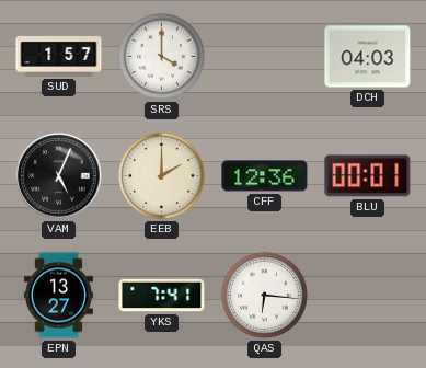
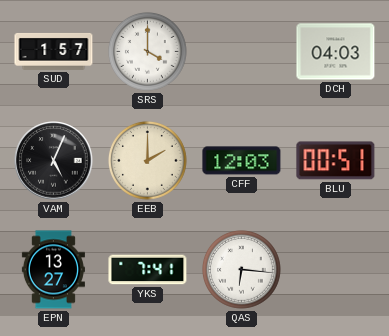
CFF: 12:36 -> 12:03
BLU: 00:01 -> 00:51
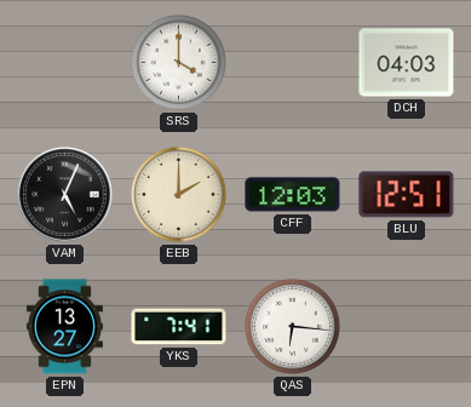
SUD: 1:57 -> none
BLU: 00:51 -> 12:51
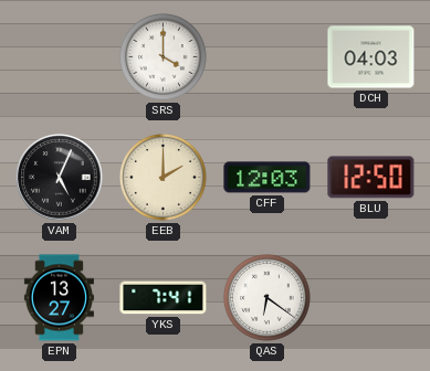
BLU: 12:51 -> 12:50
QAS: 6:16 -> 6:21
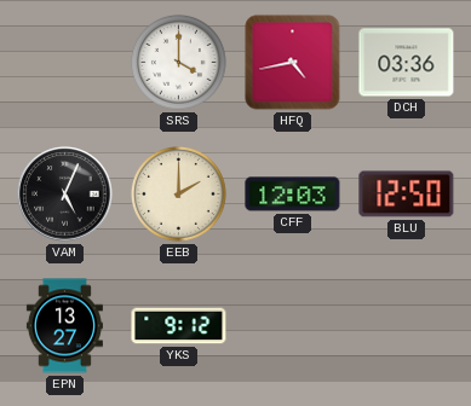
HFQ: none -> 4:43
DCH: 04:03 -> 03:36
YKS: 7:41 -> 9:12
QAS: 6:21 -> none
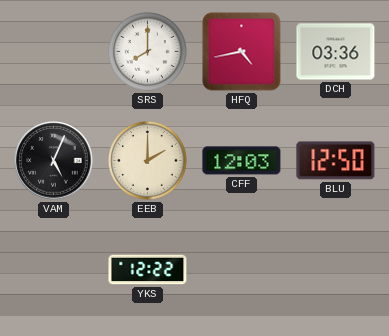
SRS: 4:00 -> 8:00
EPN: 13:27 -> none
YKS: 9:12 -> 12:22
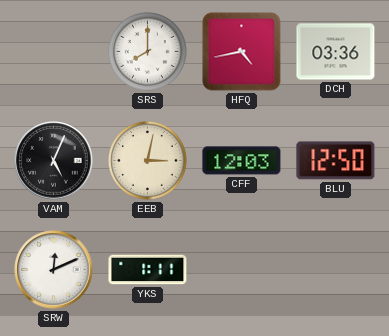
EEB: 2:00 -> 3:02
SRW: none -> 12:11
YKS: 12:22 -> 1:11
